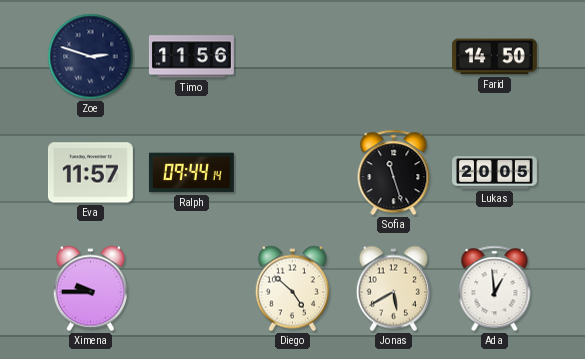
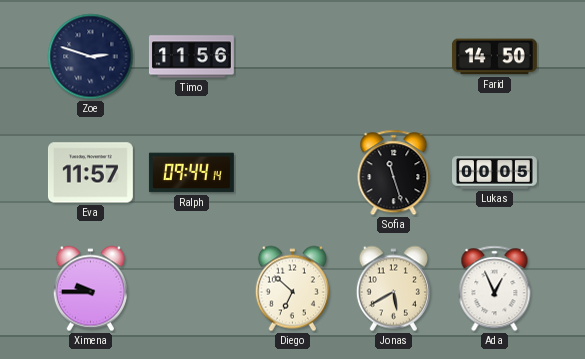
Lukas: 20:05 -> 00:05
Diego: 4:52 -> 6:52
Ada: 12:59 -> 12:56
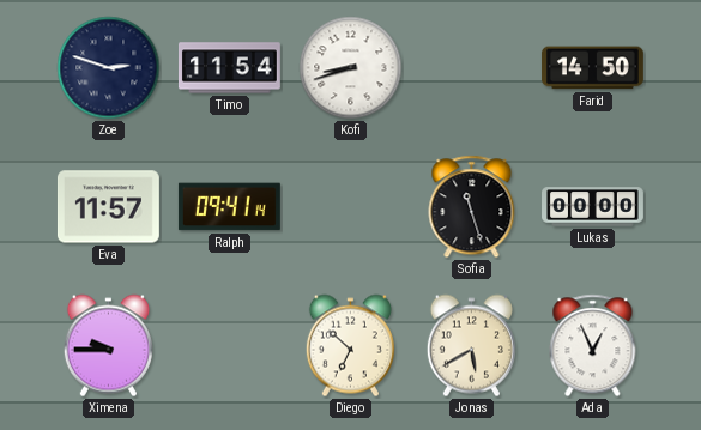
Timo: 11:56 -> 11:54
Kofi: none -> 8:42
Ralph: 09:44 -> 09:41
Lukas: 00:05 -> 00:00
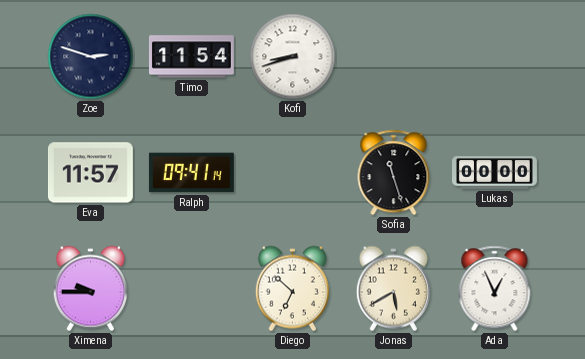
Farid: 14:50 -> none
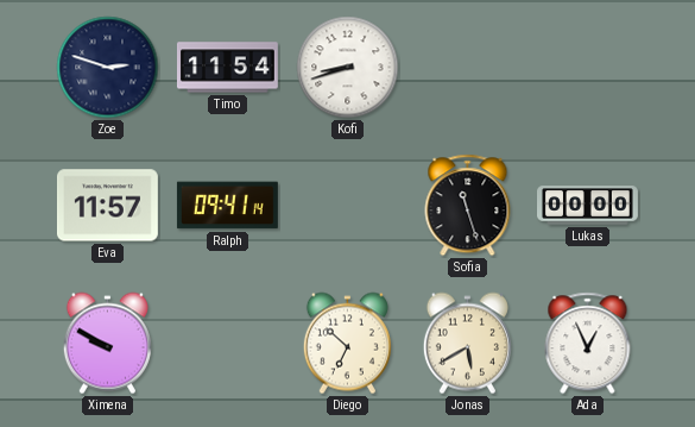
Ximena: 9:45 -> 9:50
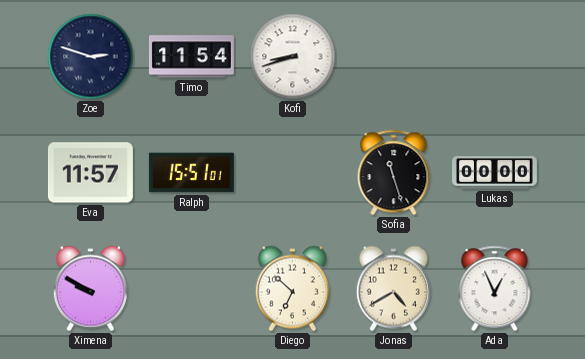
Ralph: 09:41 -> 15:51
Jonas: 5:40 -> 4:40
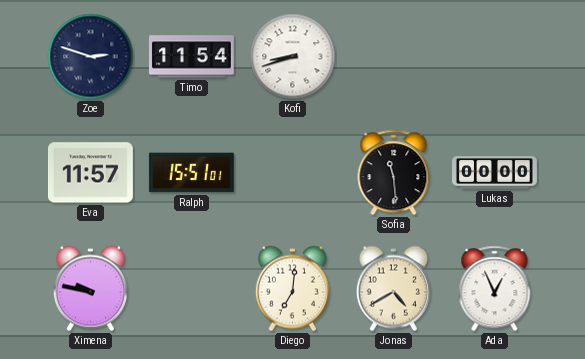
Sofia: 11:27 -> 11:29
Ximena: 9:50 -> 9:47
Diego: 6:52 -> 7:01
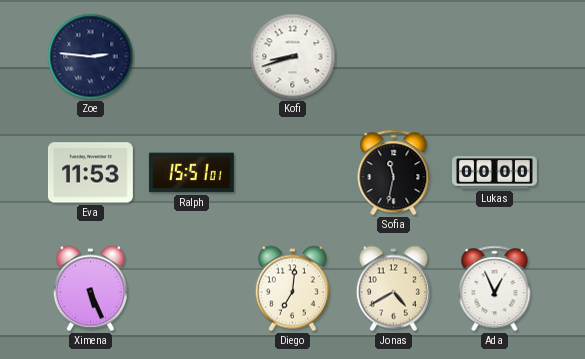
Zoe: 2:48 -> 2:46
Timo: 11:54 -> none
Eva: 11:57 -> 11:53
Sofia: 11:29 -> 11:32
Ximena: 9:47 -> 5:26
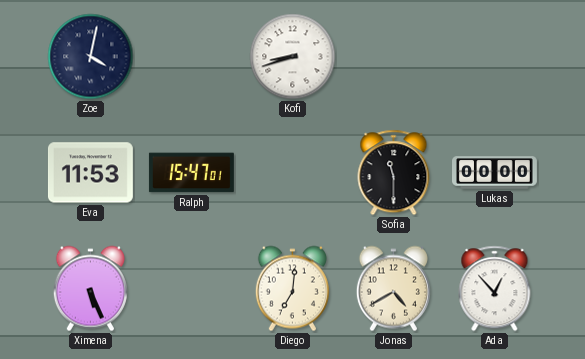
Zoe: 2:46 -> 4:02
Ralph: 15:51 -> 15:47
Sofia: 11:32 -> 11:30
Ada: 12:56 -> 12:53
